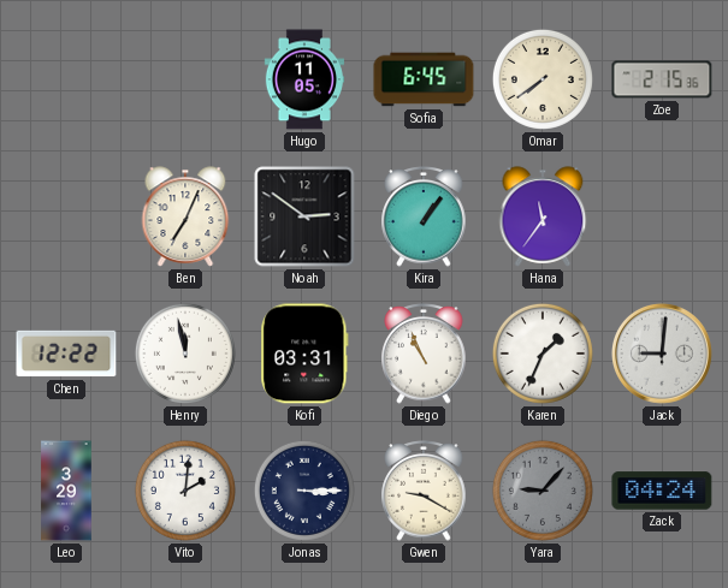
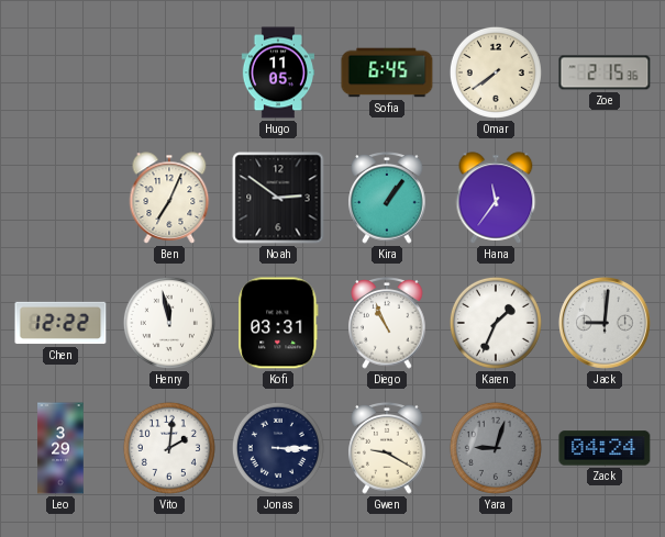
Yara: 9:07 -> 9:03
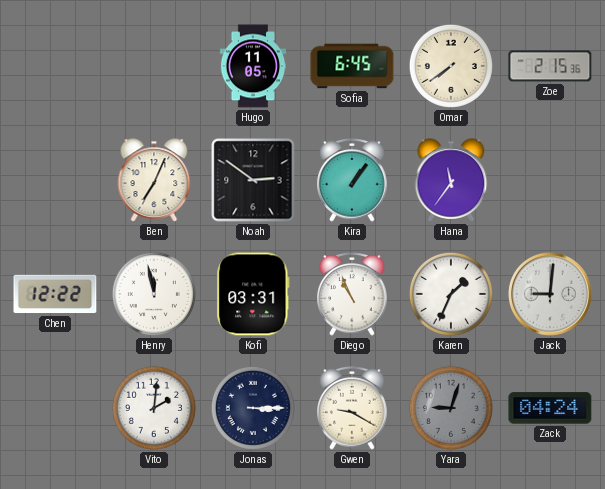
Leo: 3:29 -> none
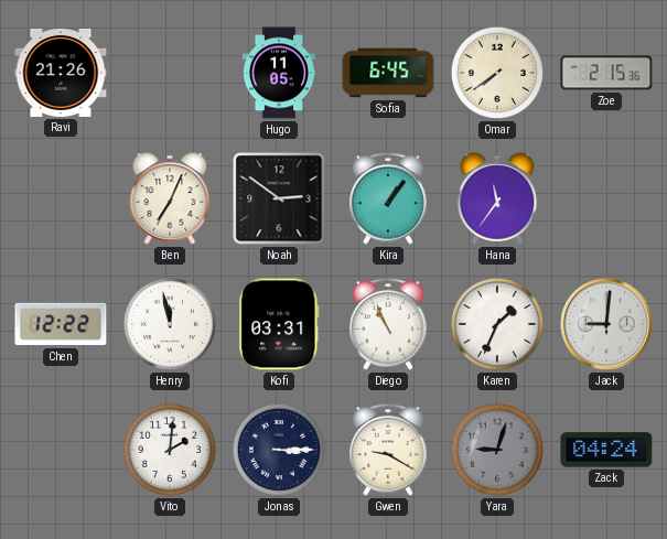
Ravi: none -> 21:26
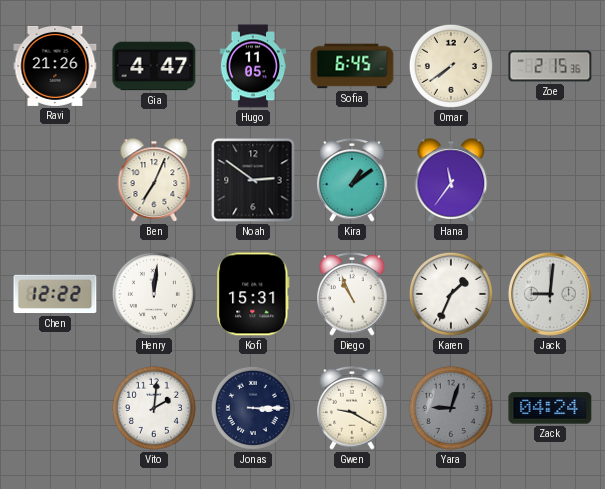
Gia: none -> 4:47
Kira: 1:06 -> 1:09
Henry: 11:58 -> 12:01
Kofi: 03:31 -> 15:31
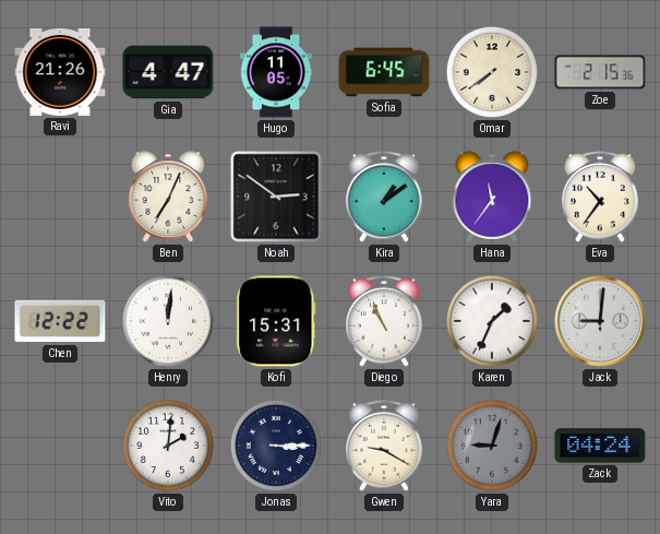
Eva: none -> 10:36
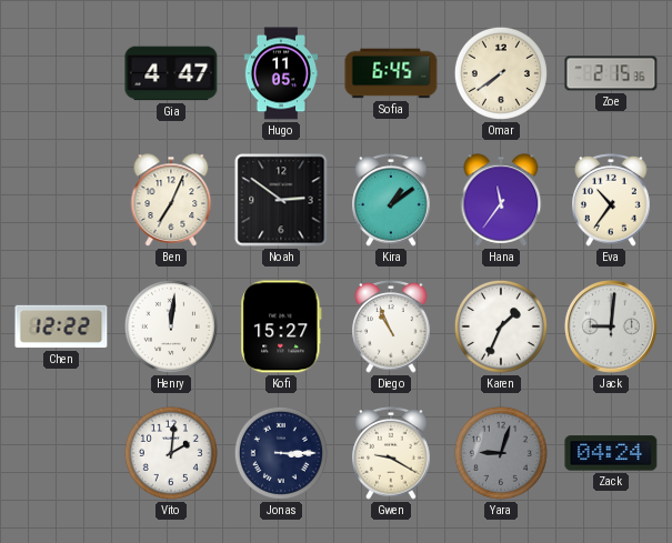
Ravi: 21:26 -> none
Kofi: 15:31 -> 15:27
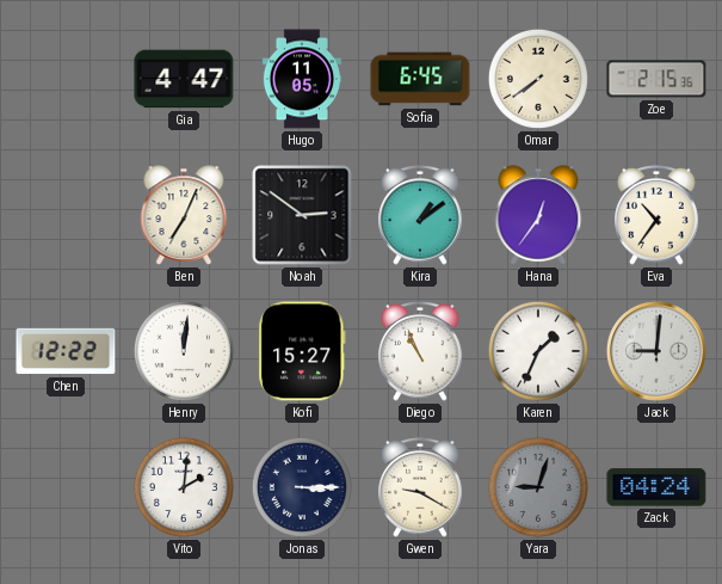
Hana: 11:36 -> 12:36
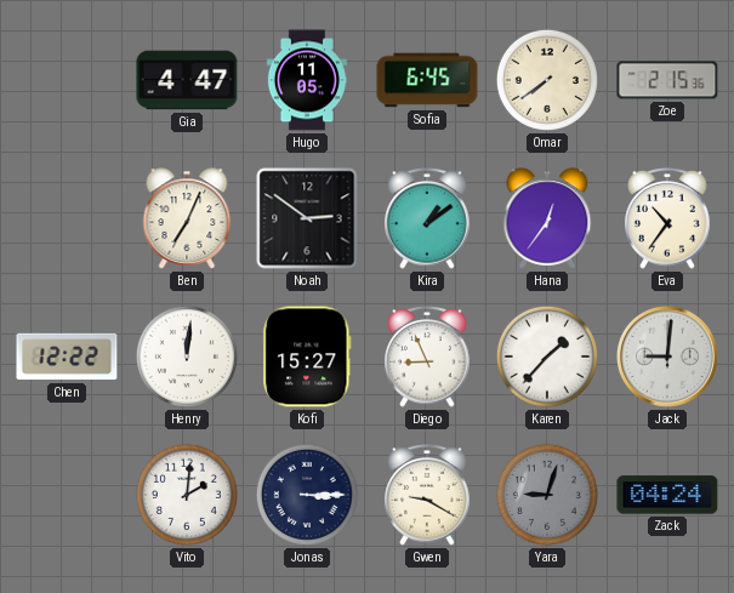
Diego: 10:56 -> 8:56
Karen: 1:34 -> 1:37
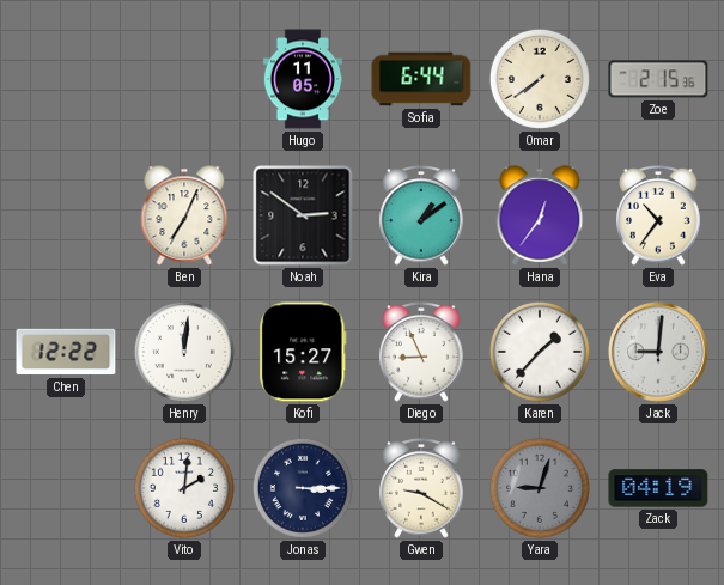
Gia: 4:47 -> none
Sofia: 6:45 -> 6:44
Zack: 04:24 -> 04:19
